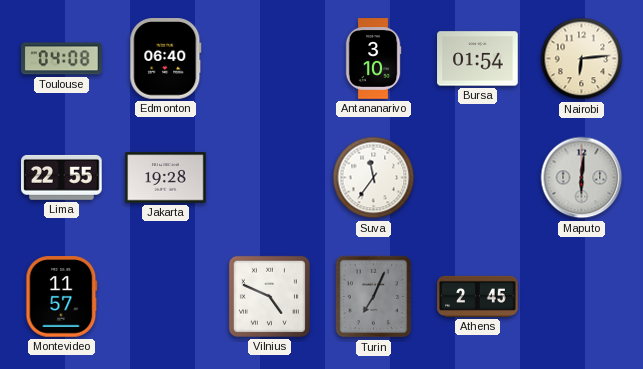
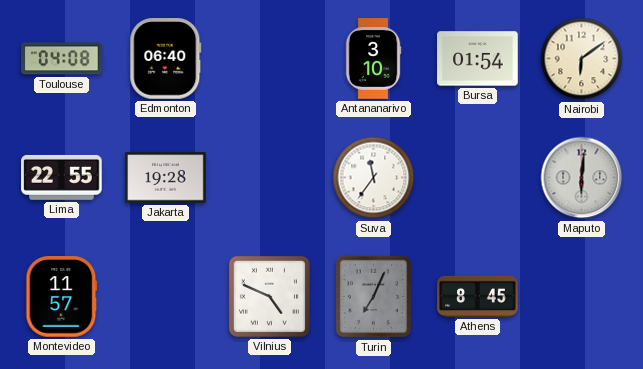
Nairobi: 6:14 -> 6:09
Athens: 2:45 -> 8:45
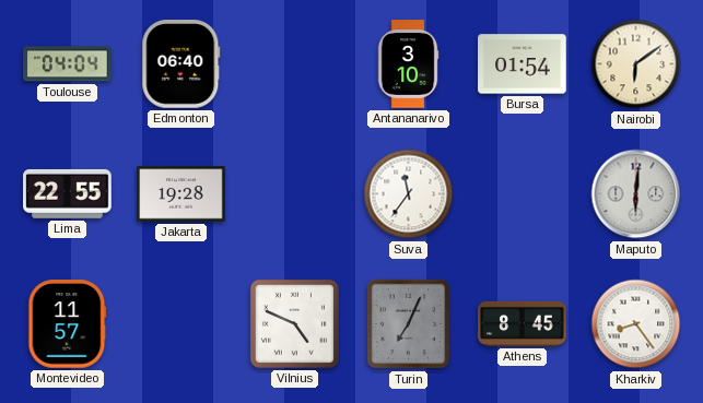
Toulouse: 04:08 -> 04:04
Kharkiv: none -> 8:24
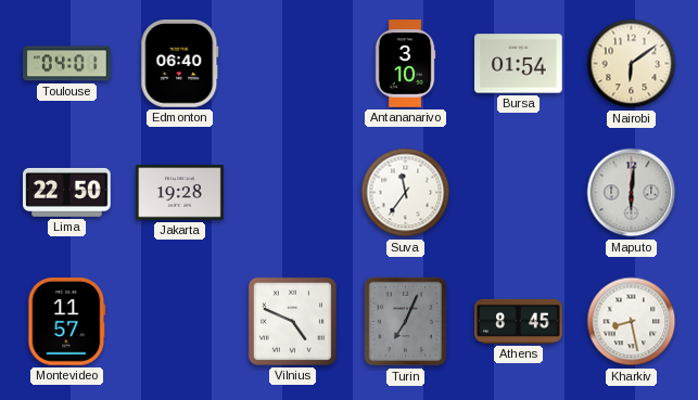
Toulouse: 04:04 -> 04:01
Lima: 22:55 -> 22:50
Kharkiv: 8:24 -> 8:28
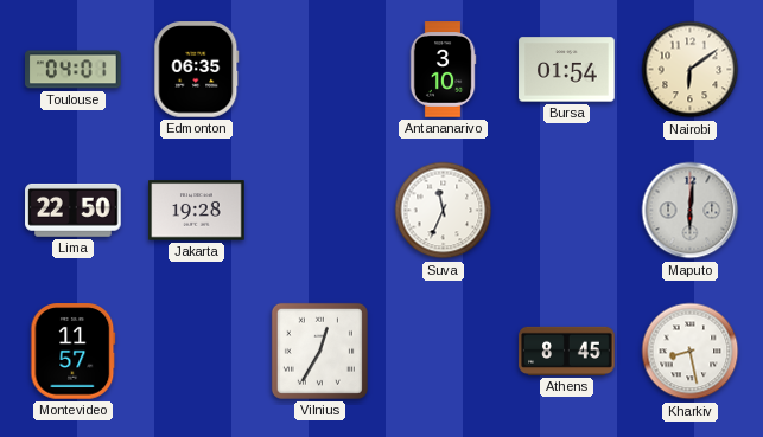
Edmonton: 06:40 -> 06:35
Suva: 11:36 -> 11:34
Vilnius: 4:49 -> 12:35
Turin: 7:04 -> none
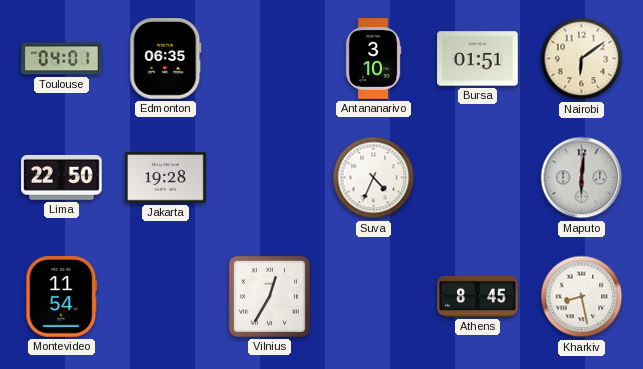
Bursa: 01:54 -> 01:51
Suva: 11:34 -> 4:34
Montevideo: 11:57 -> 11:54
